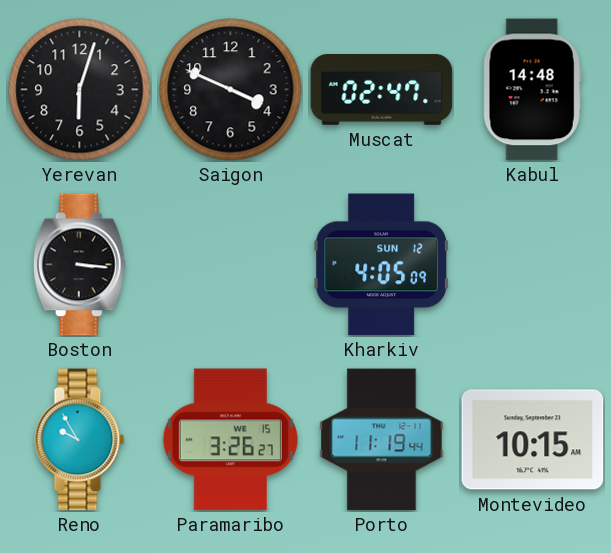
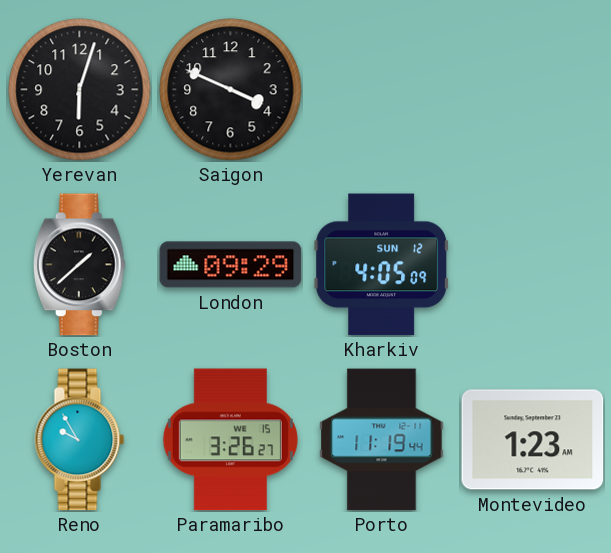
Muscat: 02:47 -> none
Kabul: 14:48 -> none
Boston: 3:16 -> 1:38
London: none -> 09:29
Montevideo: 10:15 -> 1:23
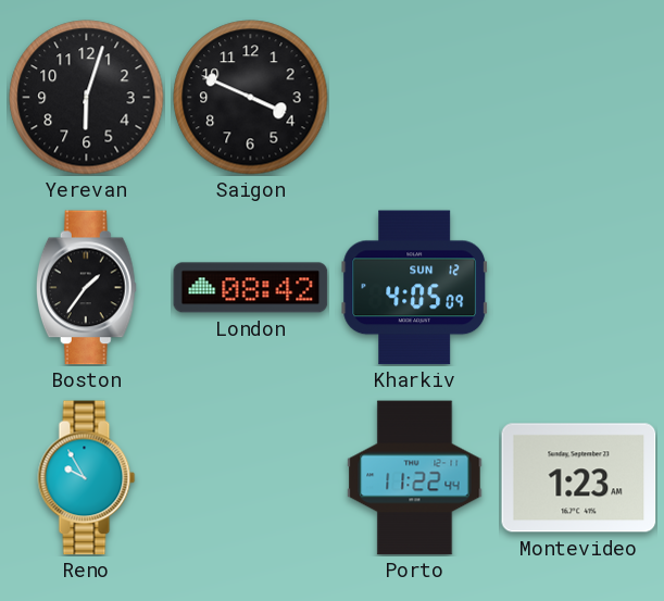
Boston: 1:38 -> 1:36
London: 09:29 -> 08:42
Paramaribo: 3:26 -> none
Porto: 11:19 -> 11:22
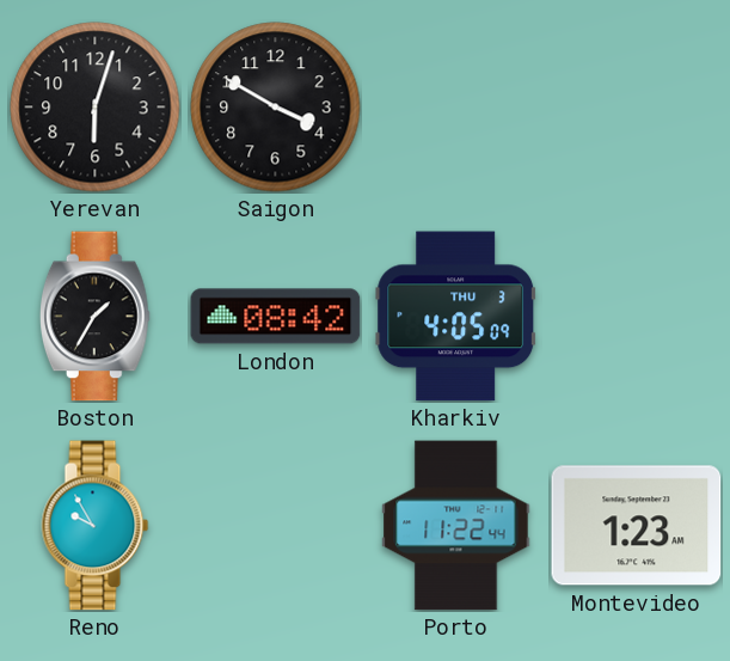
Saigon: 3:49 -> 3:50
Boston: 1:36 -> 1:35
Kharkiv date: SUN 12 -> THU 3
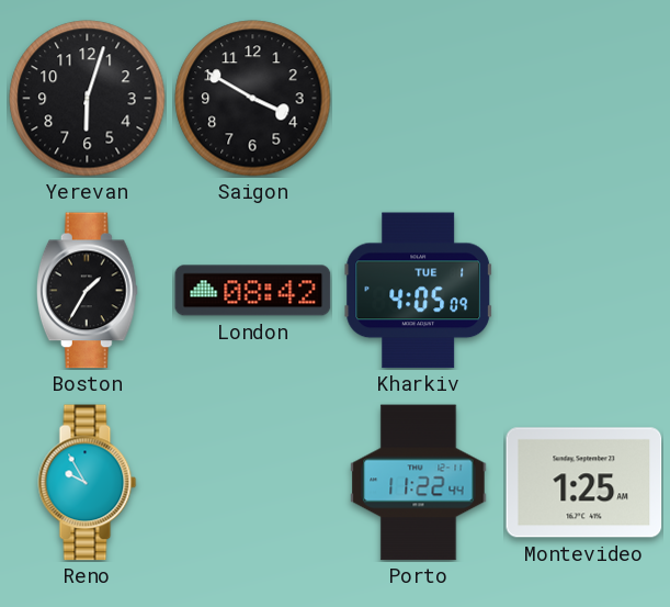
Kharkiv date: THU 3 -> TUE 1
Montevideo: 1:23 -> 1:25
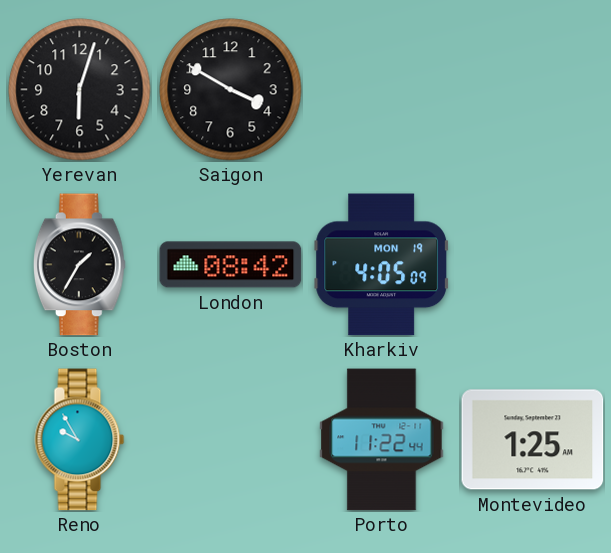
Kharkiv date: TUE 1 -> MON 19
